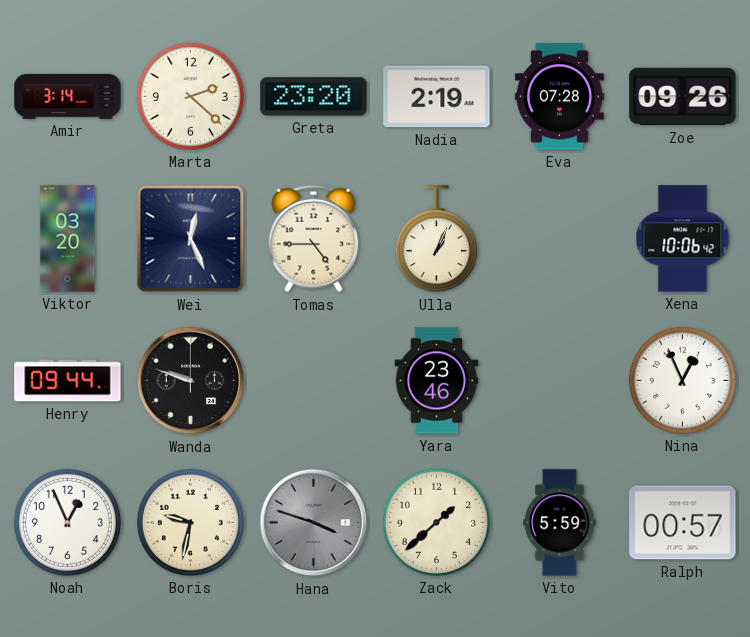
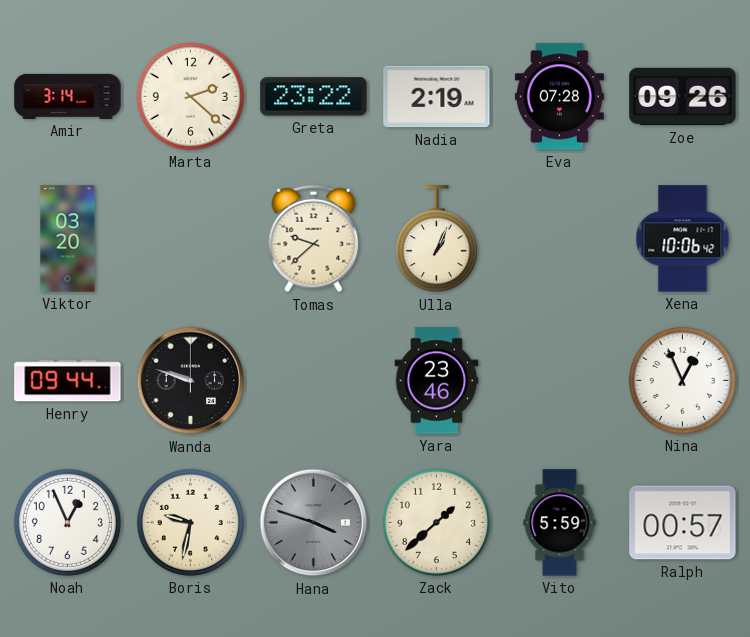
Greta: 23:20 -> 23:22
Wei: 12:26 -> none
Tomas: 4:45 -> 9:38
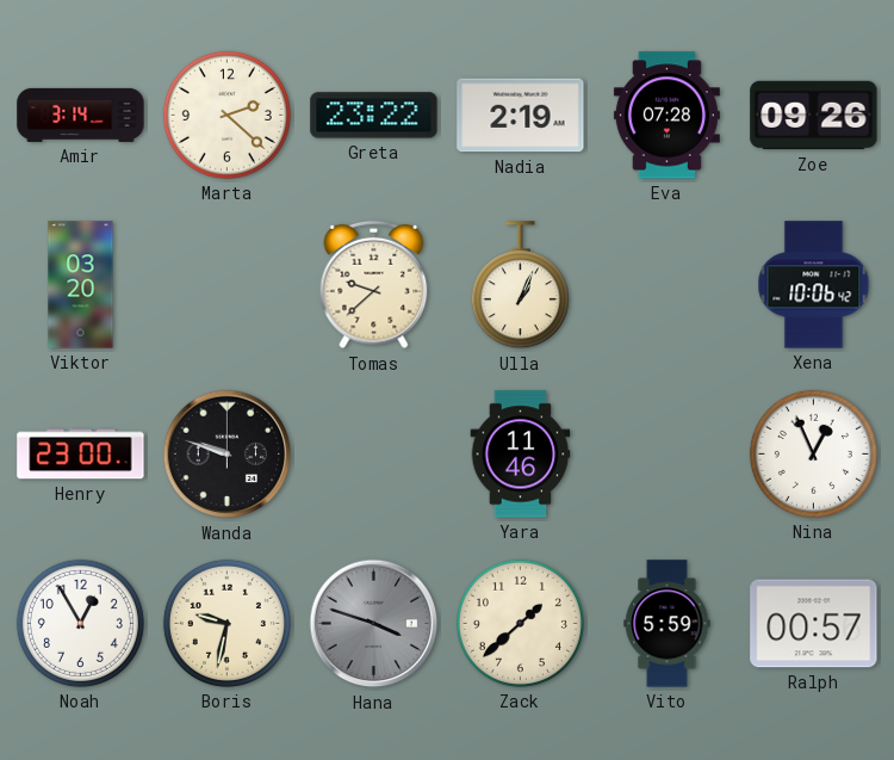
Henry: 09:44 -> 23:00
Yara: 23:46 -> 11:46
Noah: 12:56 -> 12:55
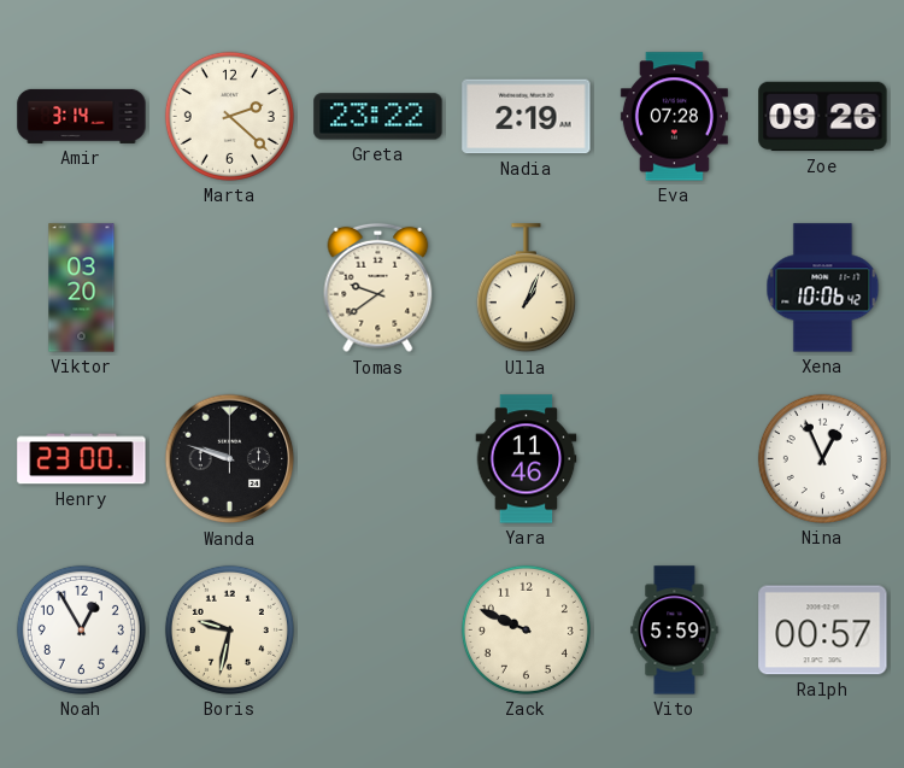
Tomas: 9:38 -> 9:39
Hana: 3:48 -> none
Zack: 1:38 -> 9:49
